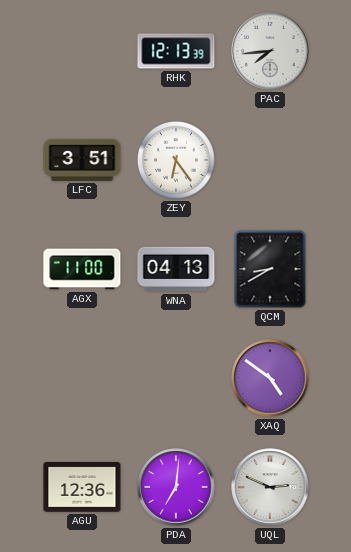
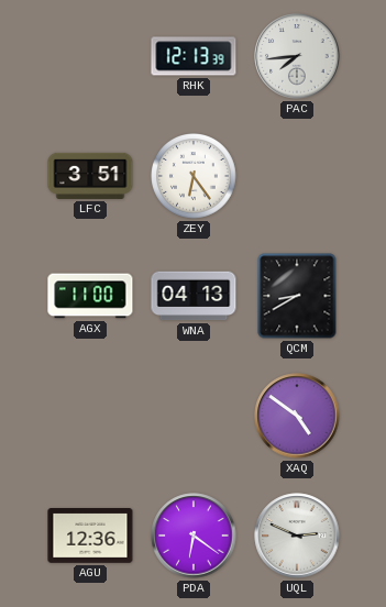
PDA: 7:01 -> 6:21
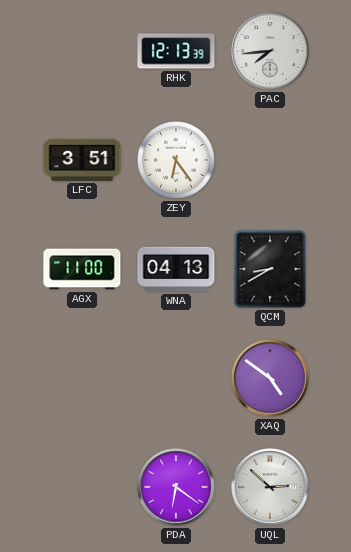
AGU: 12:36 -> none
UQL: 2:49 -> 2:52
